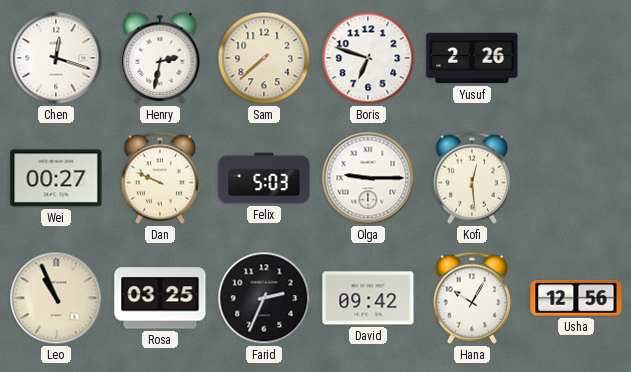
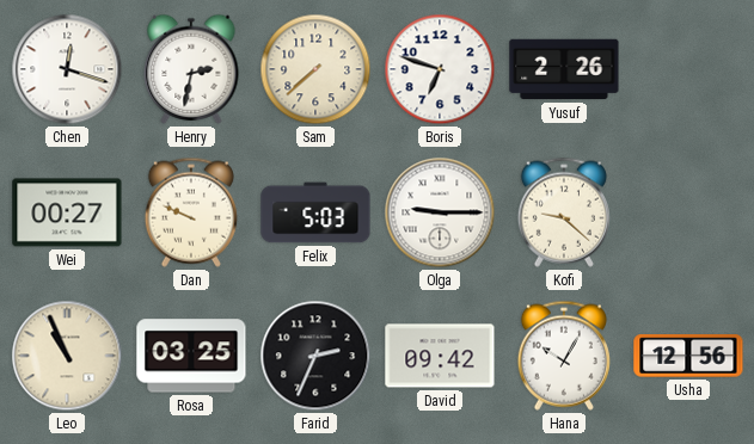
Kofi: 12:29 -> 9:22
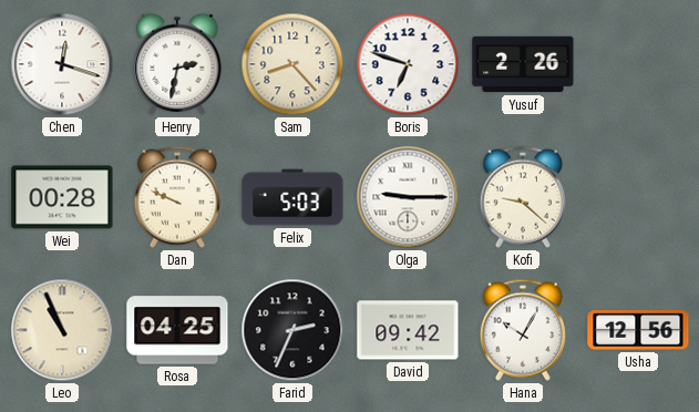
Sam: 7:38 -> 8:23
Wei: 00:27 -> 00:28
Rosa: 03:25 -> 04:25
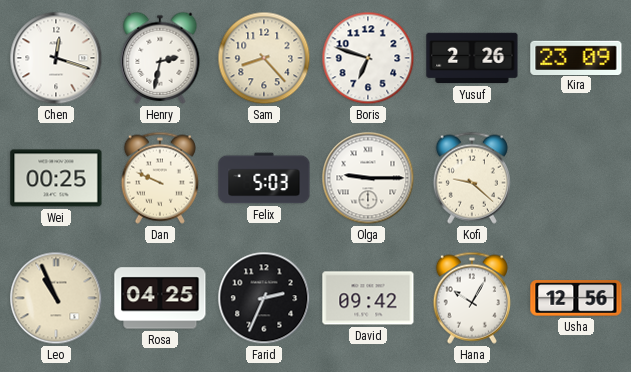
Kira: none -> 23:09
Wei: 00:28 -> 00:25
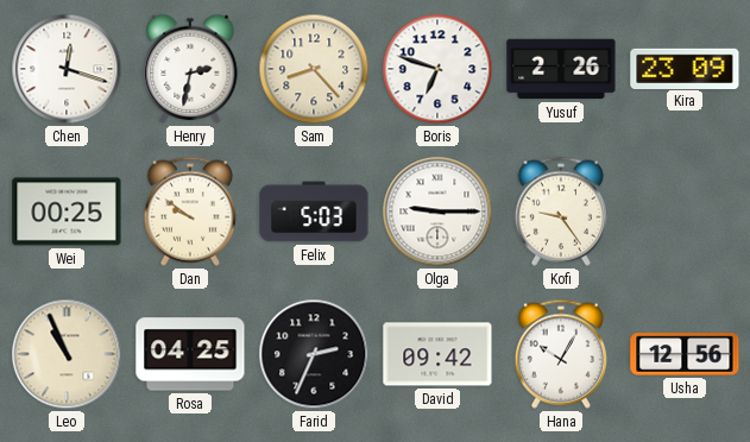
Dan: 9:49 -> 9:51
Kofi: 9:22 -> 9:24
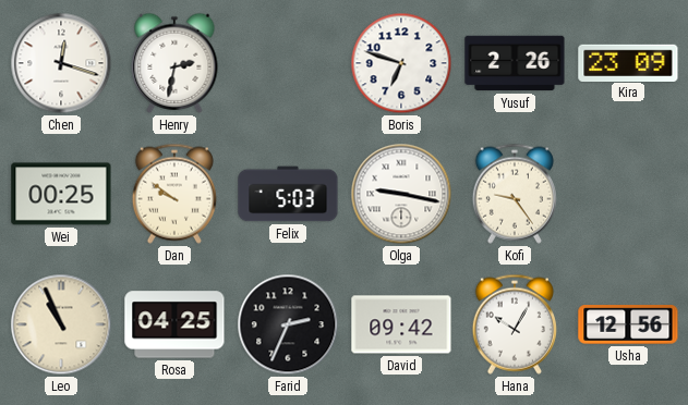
Sam: 8:23 -> none
Olga: 9:15 -> 9:17
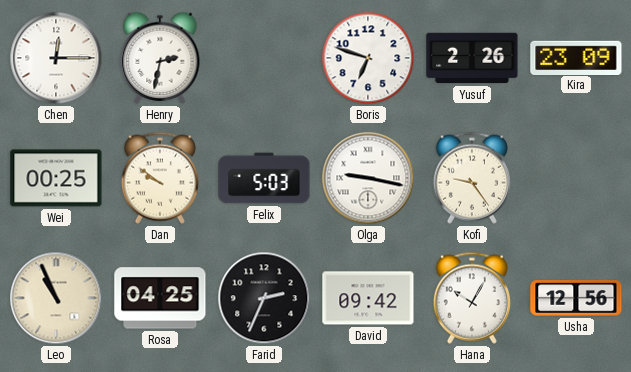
Chen: 12:18 -> 12:15
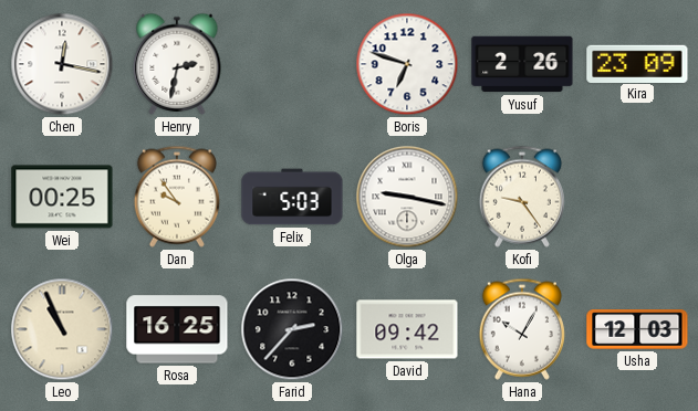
Chen: 12:15 -> 12:17
Dan: 9:51 -> 9:54
Rosa: 04:25 -> 16:25
Farid: 2:34 -> 2:37
Usha: 12:56 -> 12:03
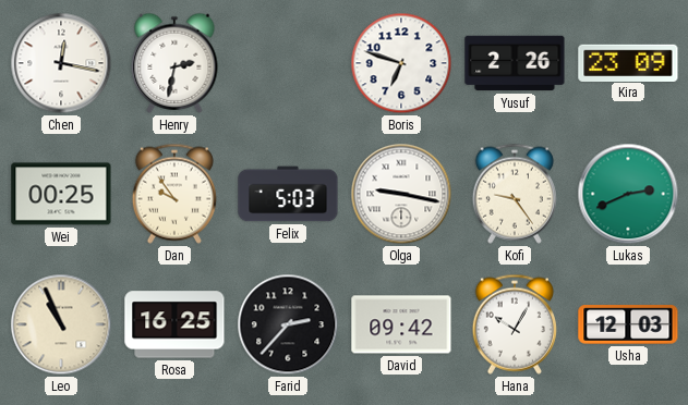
Lukas: none -> 2:41
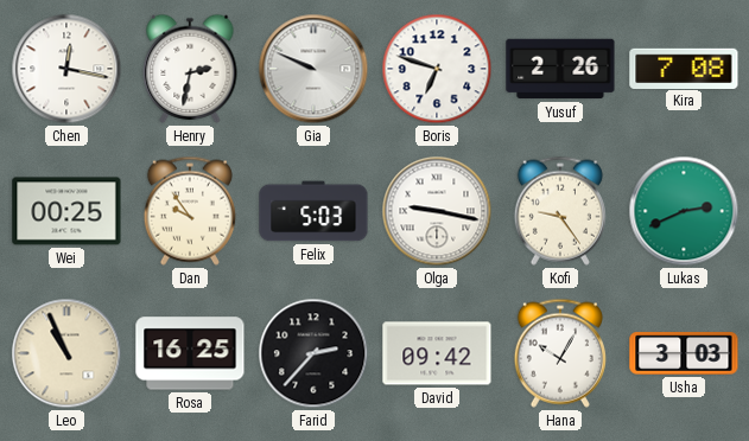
Gia: none -> 9:49
Kira: 23:09 -> 7:08
Usha: 12:03 -> 3:03
